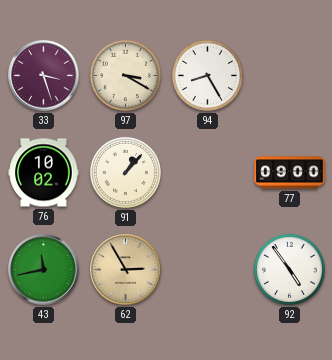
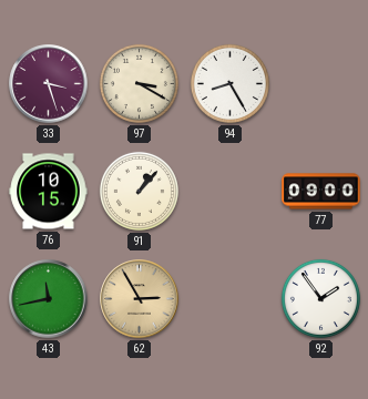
76: 10:02 -> 10:15
92: 4:54 -> 1:54
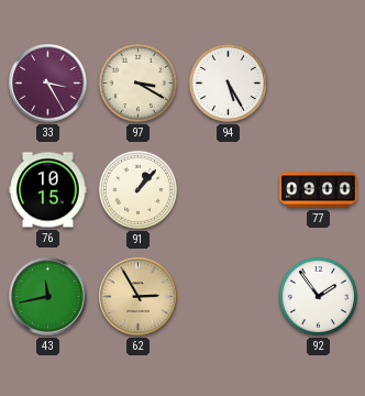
33: 3:27 -> 3:25
94: 8:25 -> 5:25
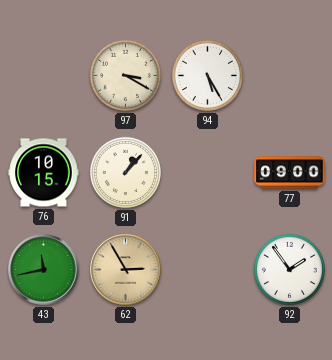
33: 3:25 -> none
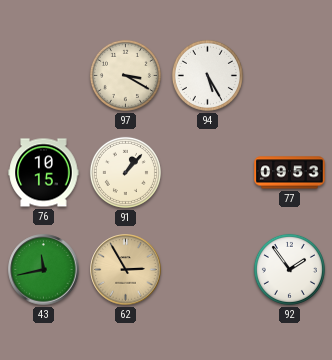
77: 09:00 -> 09:53
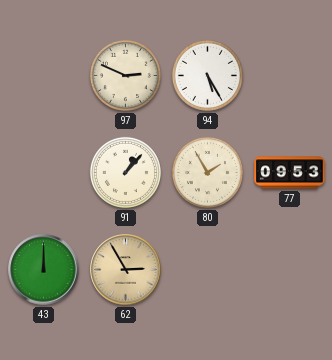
97: 3:20 -> 2:49
76: 10:15 -> none
80: none -> 1:55
43: 11:43 -> 12:00
92: 1:54 -> none
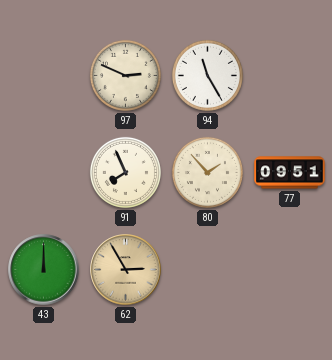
94: 5:25 -> 11:25
91: 1:07 -> 7:56
80: 1:55 -> 1:53
77: 09:53 -> 09:51
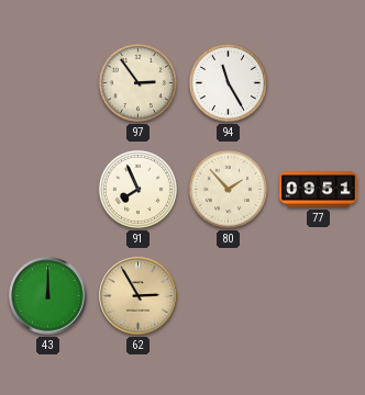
97: 2:49 -> 2:54
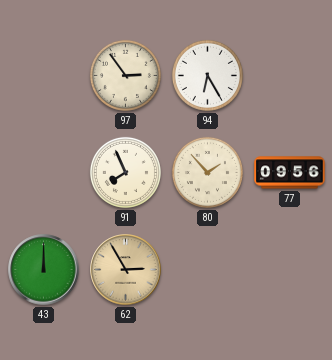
94: 11:25 -> 6:25
77: 09:51 -> 09:56
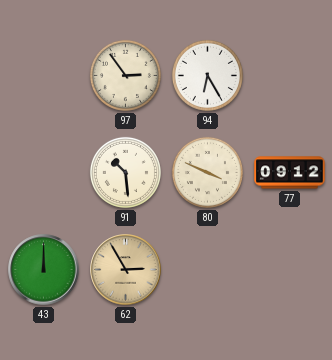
91: 7:56 -> 10:29
80: 1:53 -> 3:49
77: 09:56 -> 09:12
